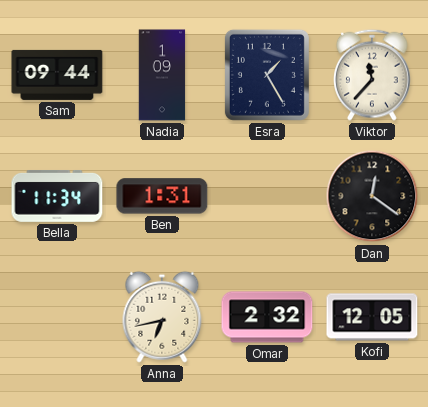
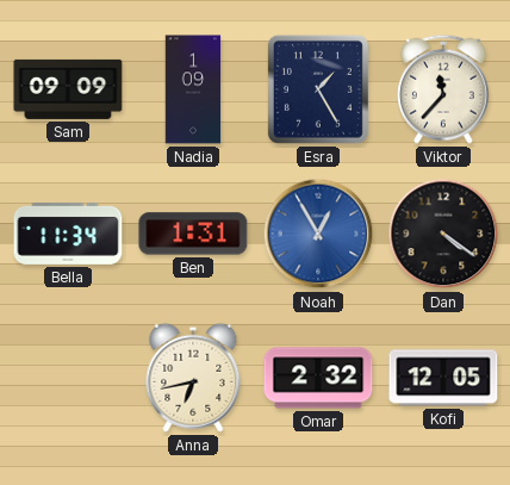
Sam: 09:44 -> 09:09
Noah: none -> 12:55
Dan: 12:21 -> 4:21
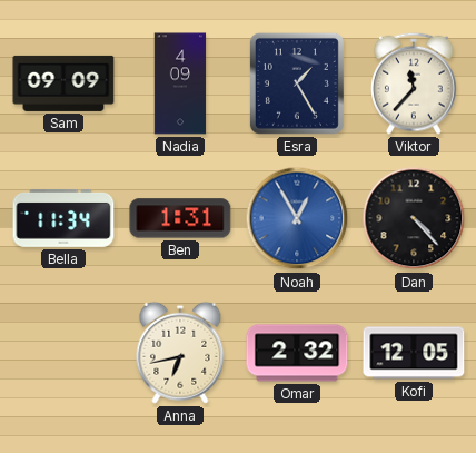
Nadia: 1:09 -> 4:09
Dan: 4:21 -> 4:23
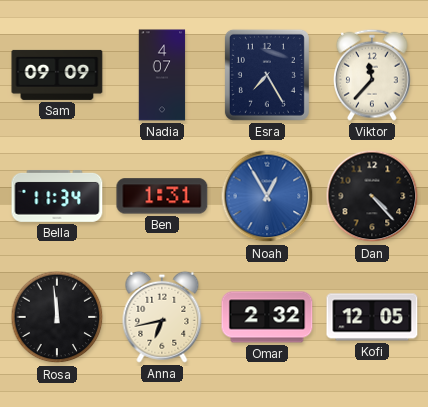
Nadia: 4:09 -> 4:07
Esra: 1:25 -> 7:25
Rosa: none -> 11:59
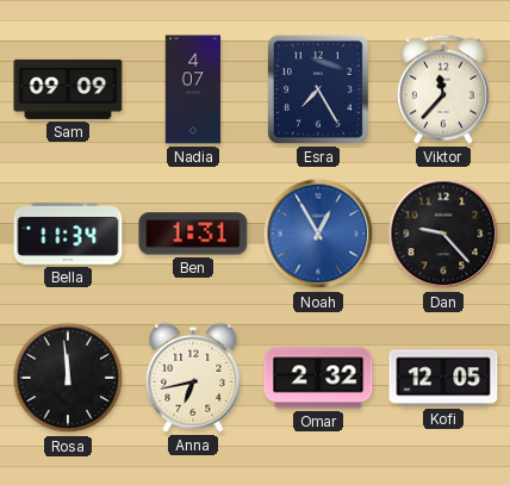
Dan: 4:23 -> 9:23
